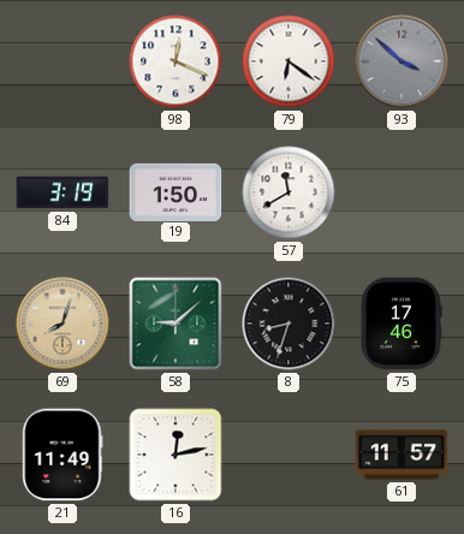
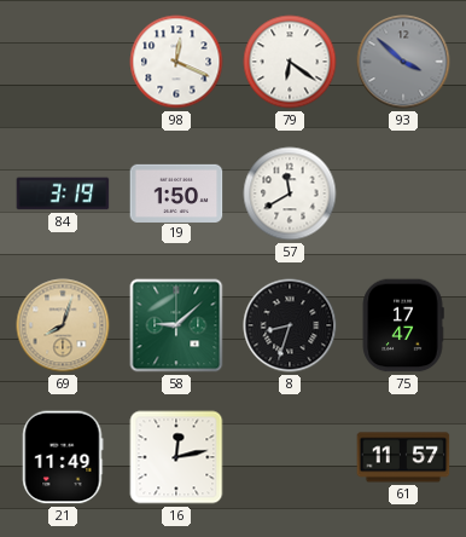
75: 17:46 -> 17:47
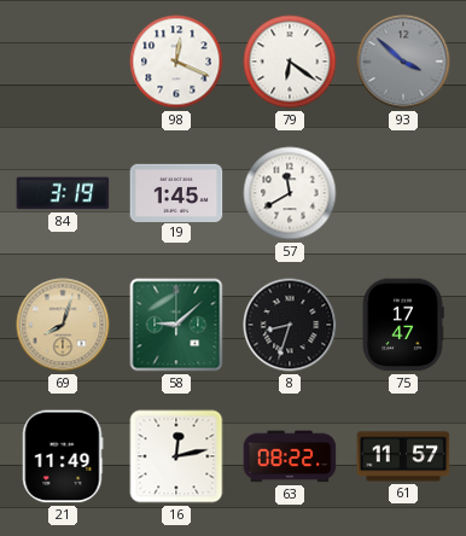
19: 1:50 -> 1:45
63: none -> 08:22
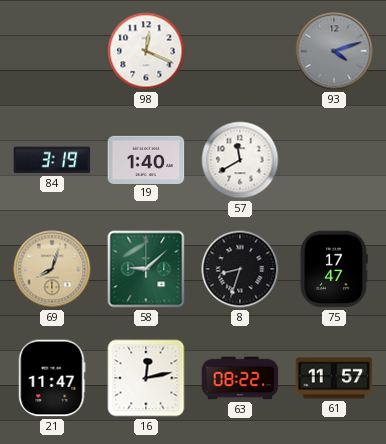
79: 6:21 -> none
93: 3:52 -> 4:12
19: 1:45 -> 1:40
21: 11:49 -> 11:47
